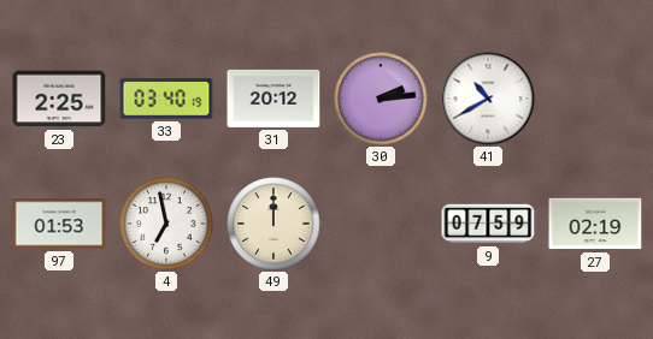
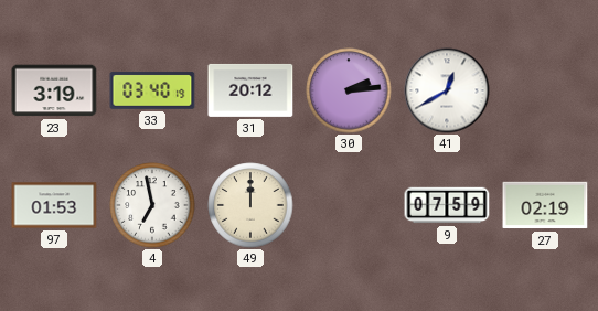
23: 2:25 -> 3:19
41: 10:40 -> 12:40
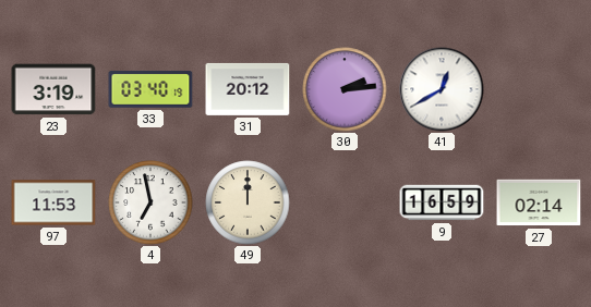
97: 01:53 -> 11:53
9: 07:59 -> 16:59
27: 02:19 -> 02:14
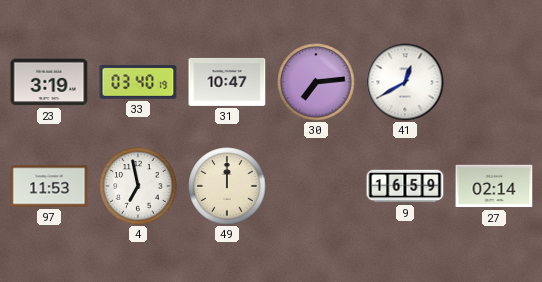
31: 20:12 -> 10:47
30: 2:14 -> 7:14
